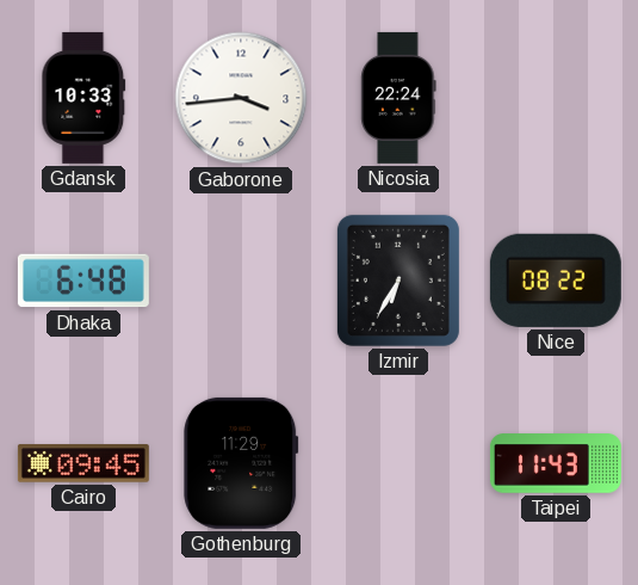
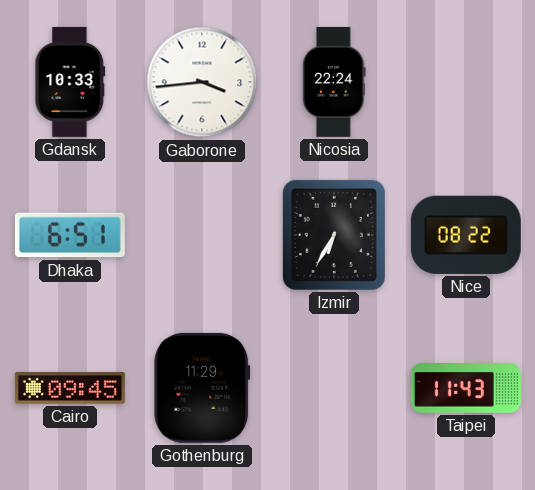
Dhaka: 6:48 -> 6:51
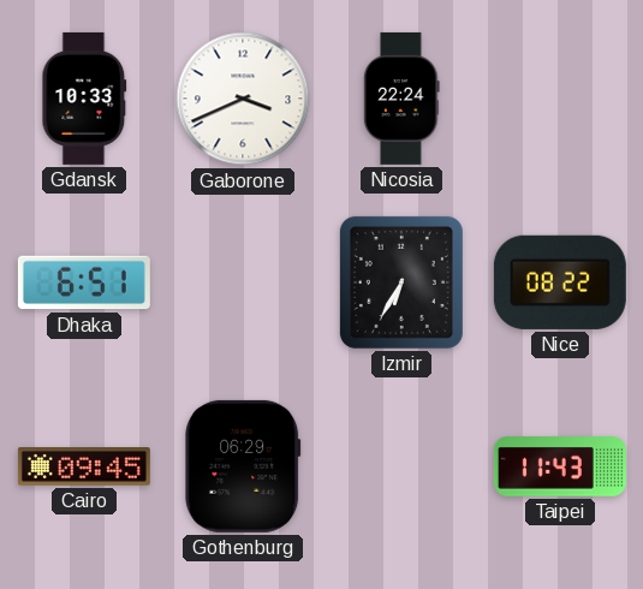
Gaborone: 3:44 -> 3:41
Gothenburg: 11:29 -> 06:29
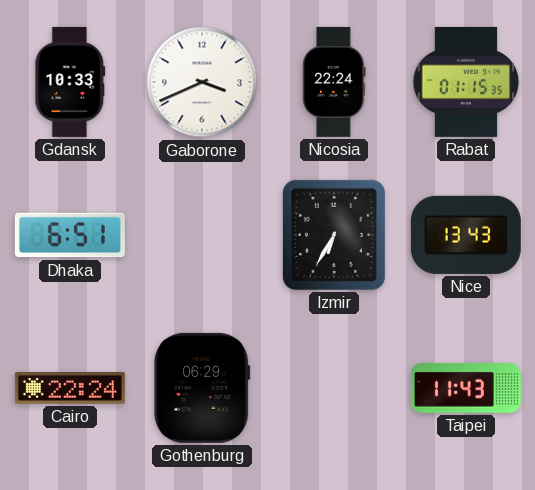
Rabat: none -> 01:15
Nice: 08:22 -> 13:43
Cairo: 09:45 -> 22:24
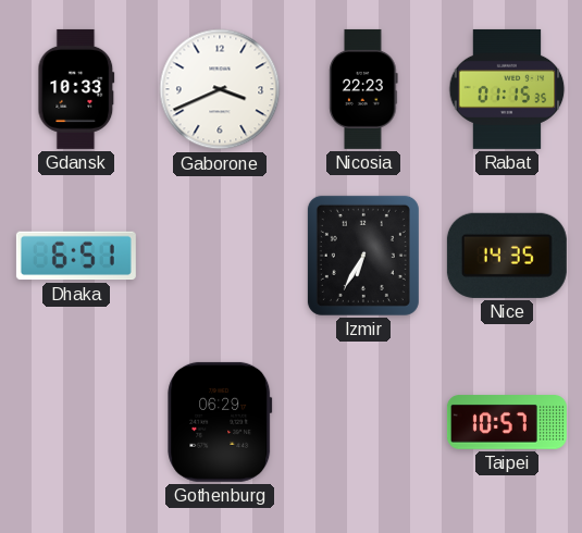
Nicosia: 22:24 -> 22:23
Nice: 13:43 -> 14:35
Cairo: 22:24 -> none
Taipei: 11:43 -> 10:57
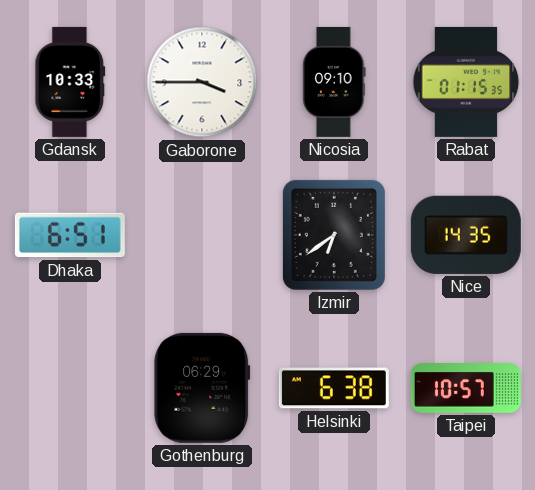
Gaborone: 3:41 -> 3:45
Nicosia: 22:23 -> 09:10
Izmir: 6:35 -> 6:39
Helsinki: none -> 6:38
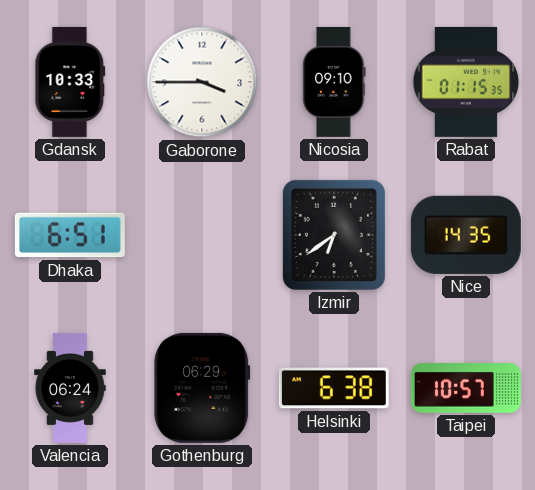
Valencia: none -> 06:24
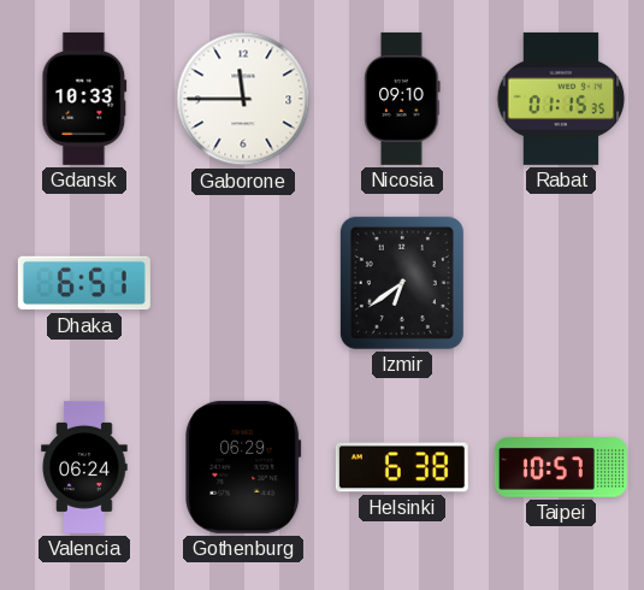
Gaborone: 3:45 -> 11:45
Nice: 14:35 -> none
